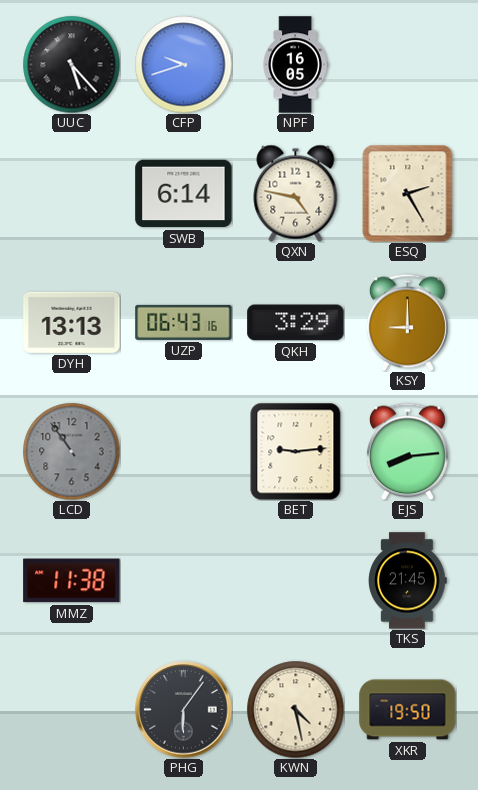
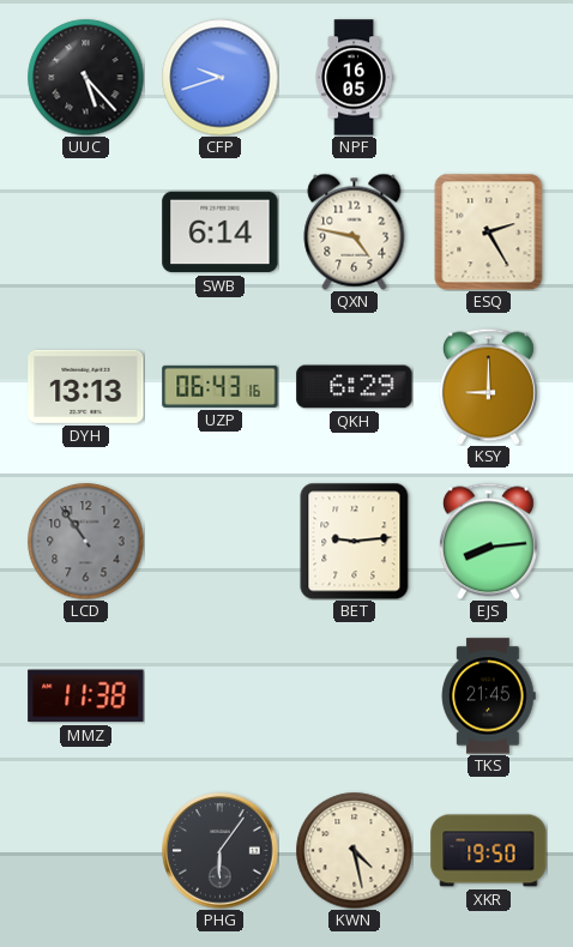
QKH: 3:29 -> 6:29
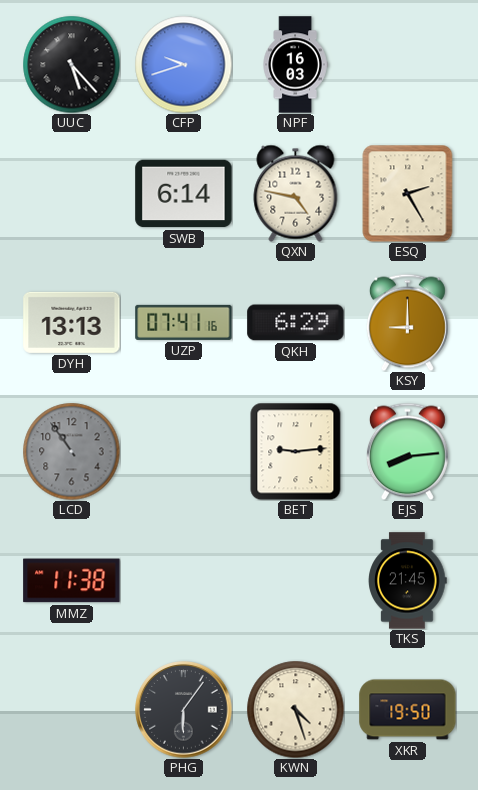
NPF: 16:05 -> 16:03
UZP: 06:43 -> 07:41
KWN: 4:28 -> 4:27
